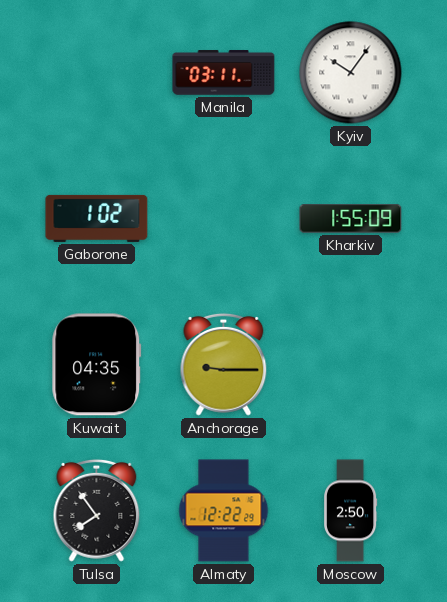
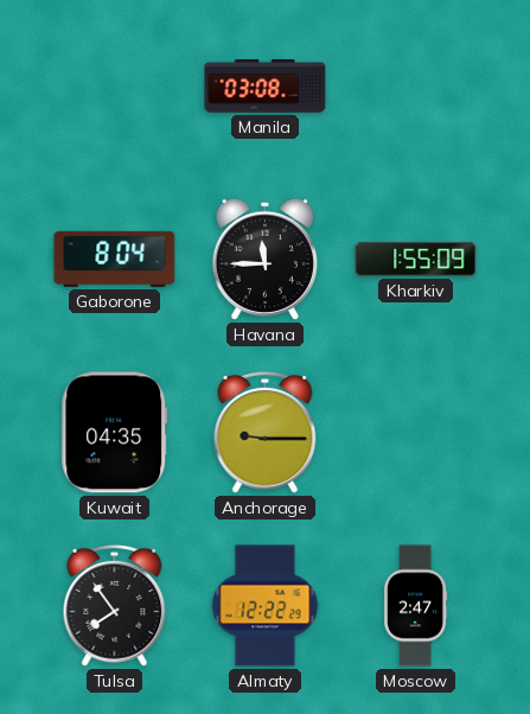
Manila: 03:11 -> 03:08
Kyiv: 10:06 -> none
Gaborone: 1:02 -> 8:04
Havana: none -> 11:45
Moscow: 2:50 -> 2:47
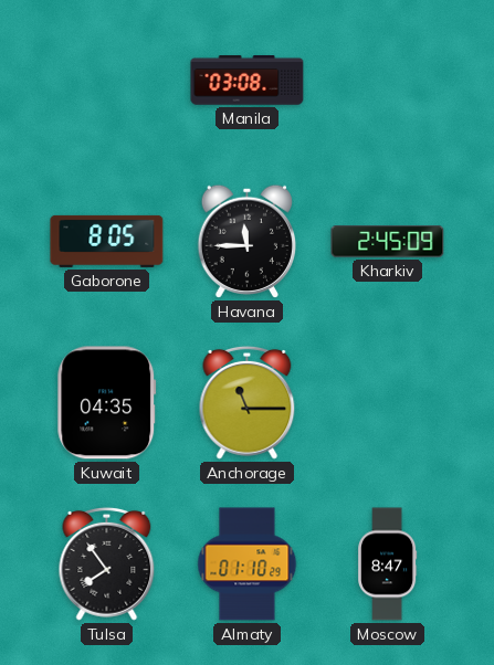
Gaborone: 8:04 -> 8:05
Kharkiv: 1:55 -> 2:45
Anchorage: 9:15 -> 11:15
Almaty: 12:22 -> 01:10
Moscow: 2:47 -> 8:47
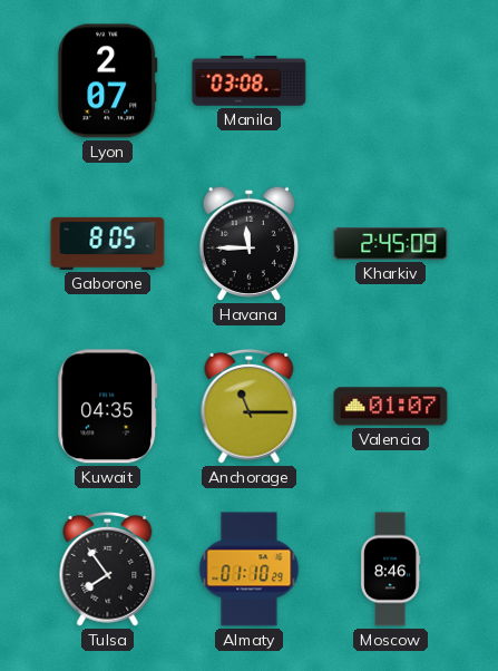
Lyon: none -> 2:07
Valencia: none -> 01:07
Moscow: 8:47 -> 8:46
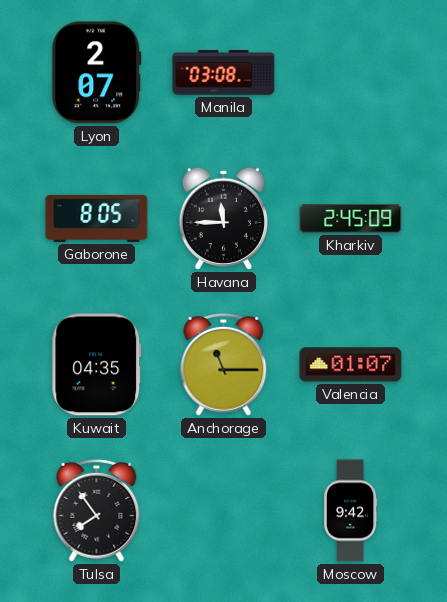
Almaty: 01:10 -> none
Moscow: 8:46 -> 9:42
